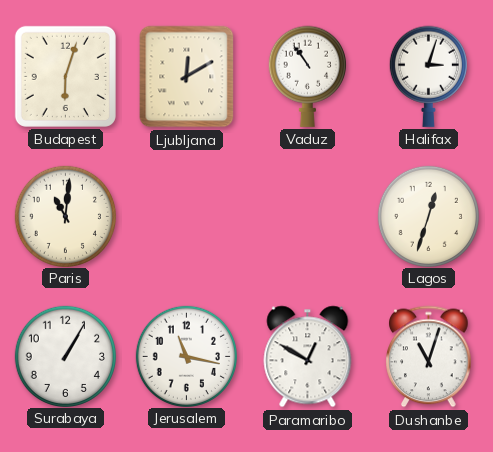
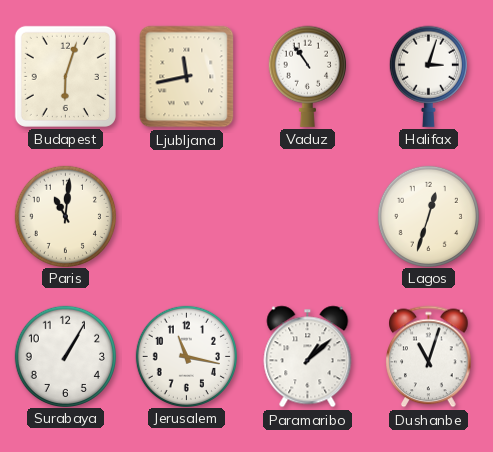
Ljubljana: 12:10 -> 11:43
Paramaribo: 12:50 -> 1:08
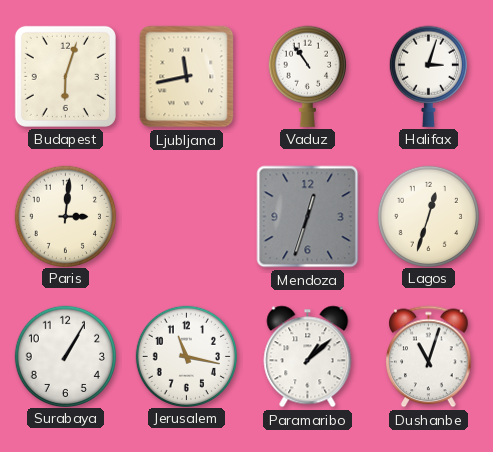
Paris: 11:01 -> 3:01
Mendoza: none -> 12:33
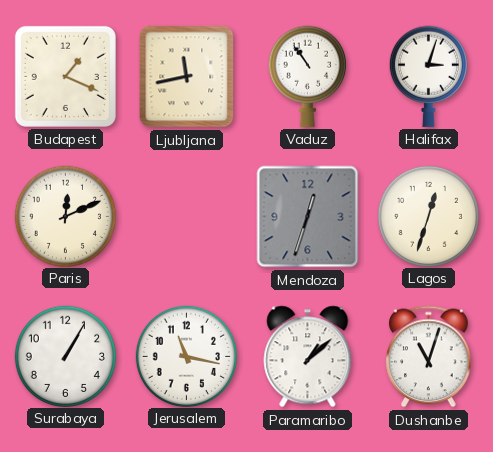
Budapest: 6:03 -> 1:19
Paris: 3:01 -> 12:11
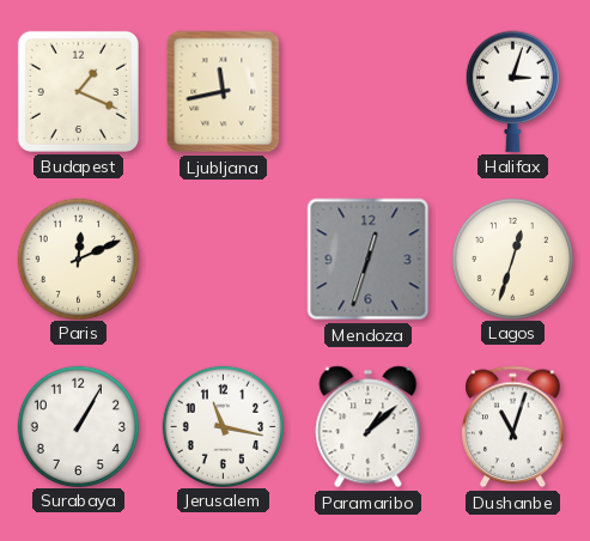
Vaduz: 10:54 -> none
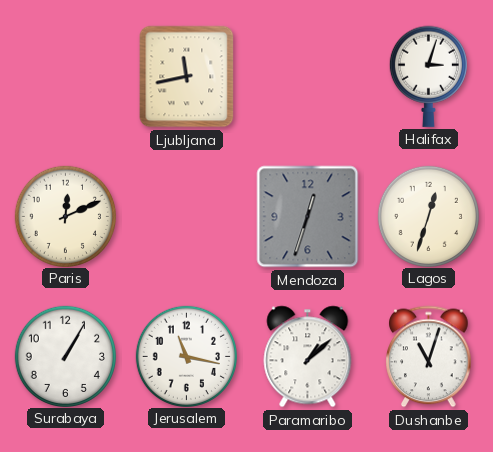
Budapest: 1:19 -> none
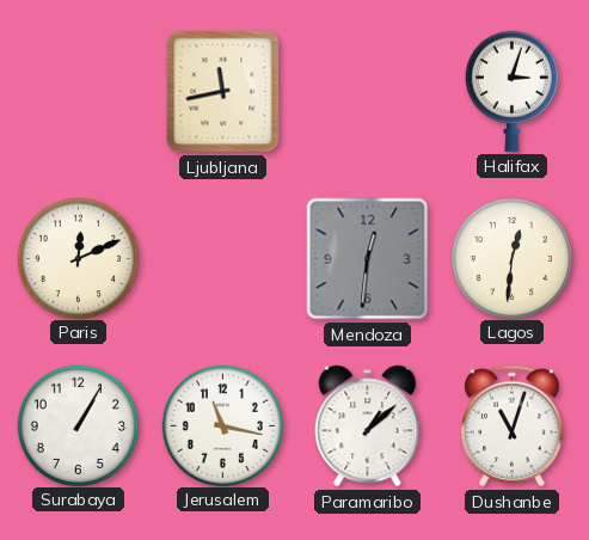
Mendoza: 12:33 -> 12:31
Lagos: 12:33 -> 12:31
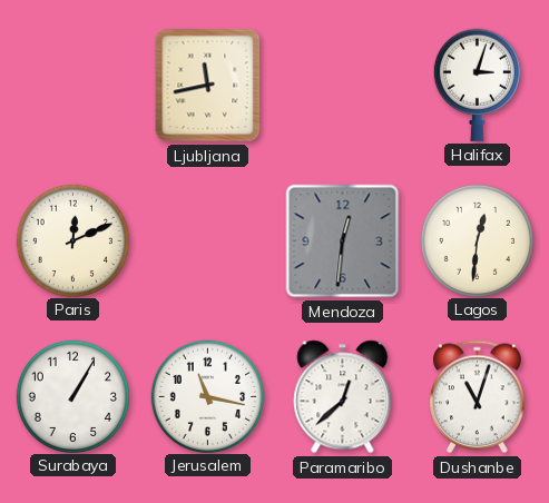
Paramaribo: 1:08 -> 12:38
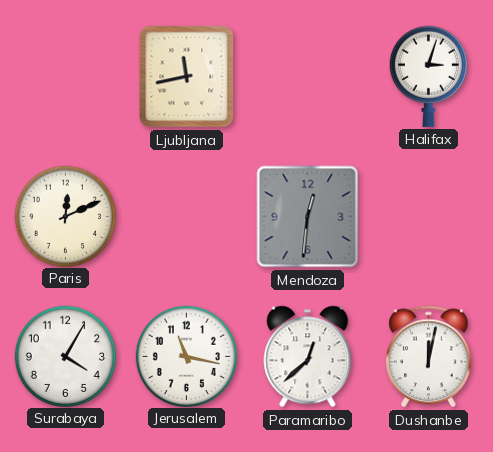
Lagos: 12:31 -> none
Surabaya: 1:05 -> 4:05
Dushanbe: 11:03 -> 12:02
